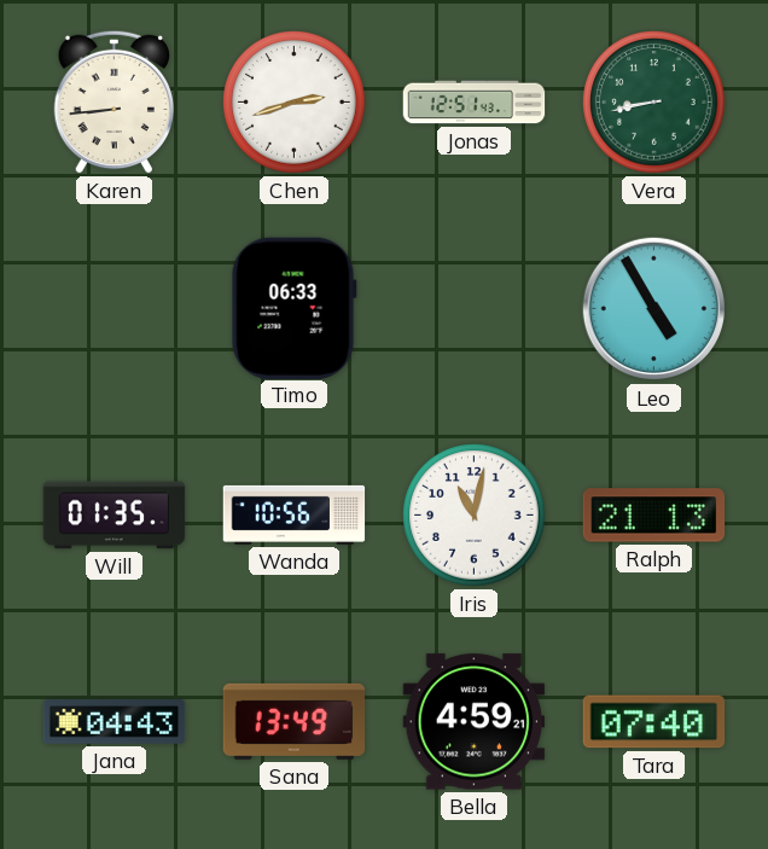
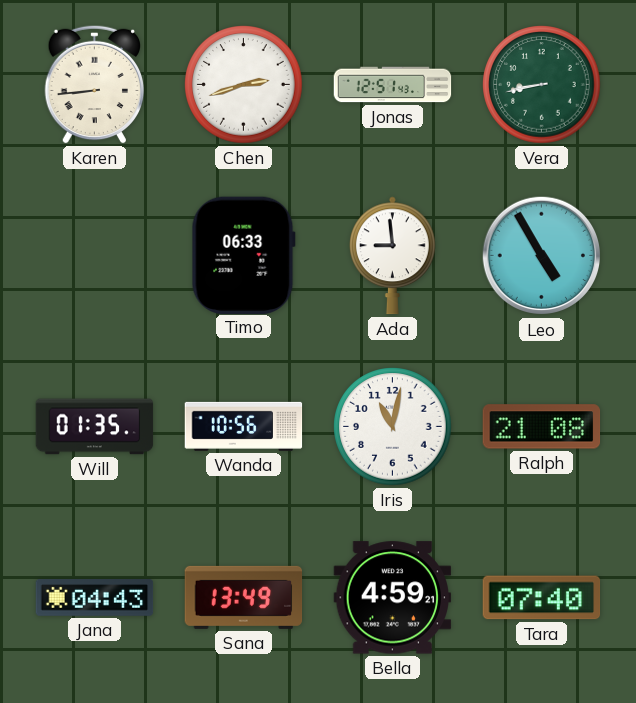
Ada: none -> 8:59
Ralph: 21:13 -> 21:08
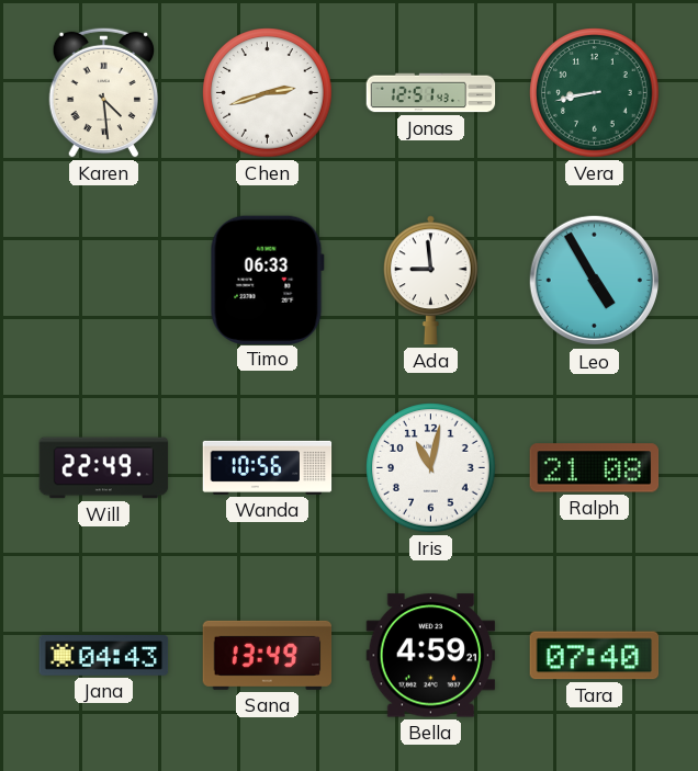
Karen: 8:44 -> 4:29
Will: 01:35 -> 22:49
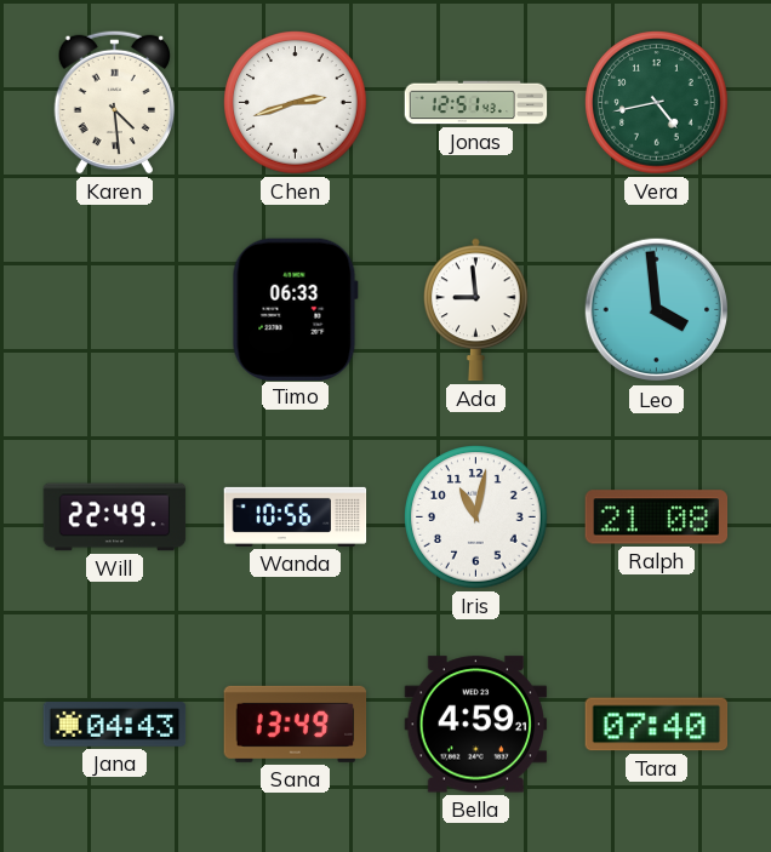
Vera: 8:43 -> 4:43
Leo: 4:55 -> 3:59
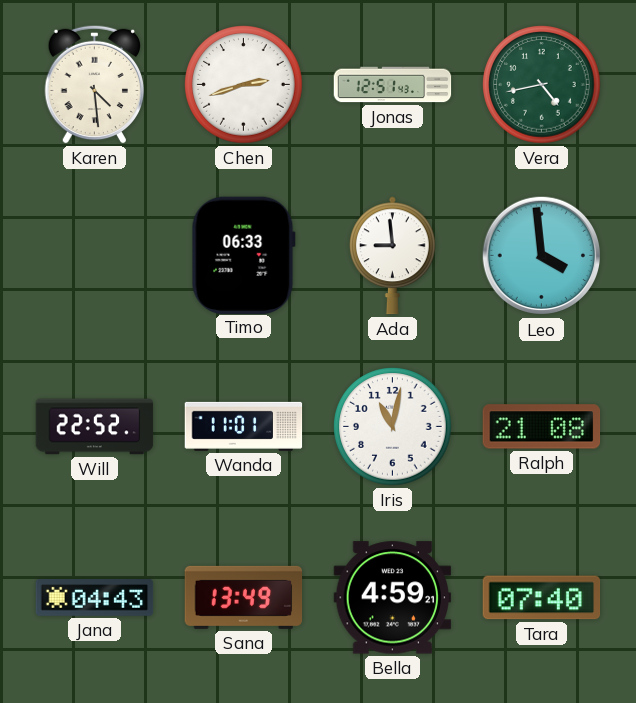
Will: 22:49 -> 22:52
Wanda: 10:56 -> 11:01
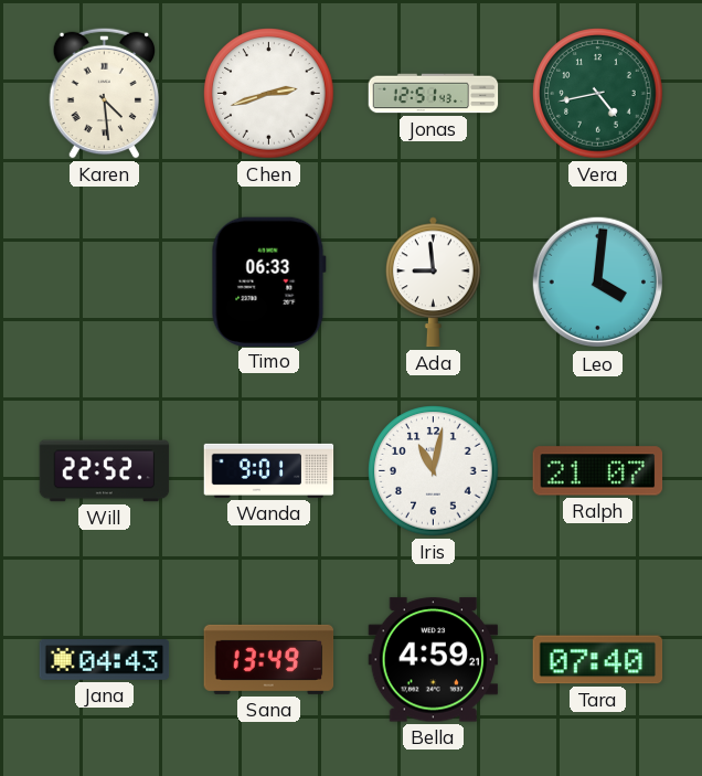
Leo: 3:59 -> 4:01
Wanda: 11:01 -> 9:01
Ralph: 21:08 -> 21:07
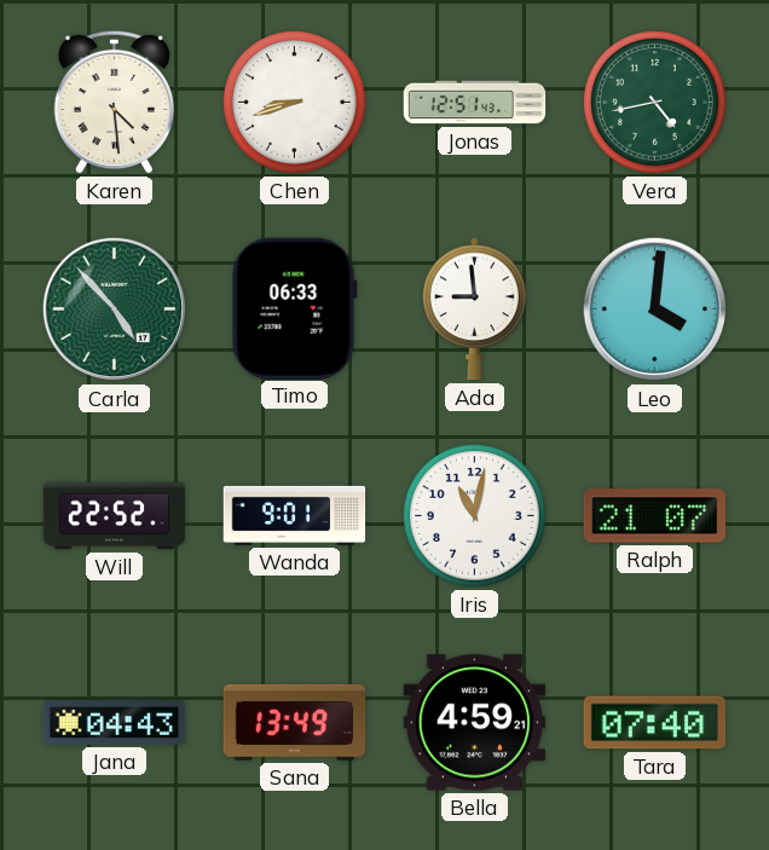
Chen: 2:42 -> 8:42
Carla: none -> 4:53
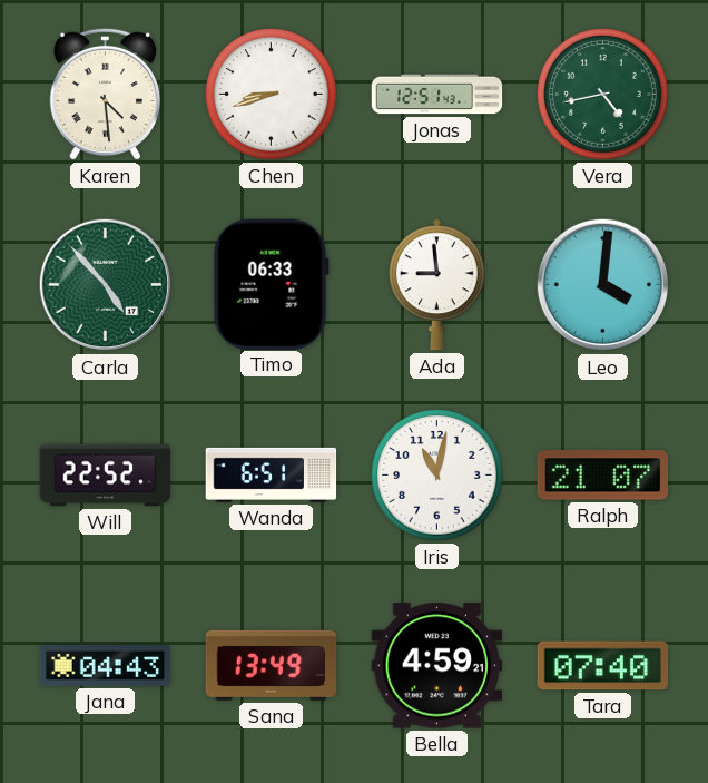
Wanda: 9:01 -> 6:51
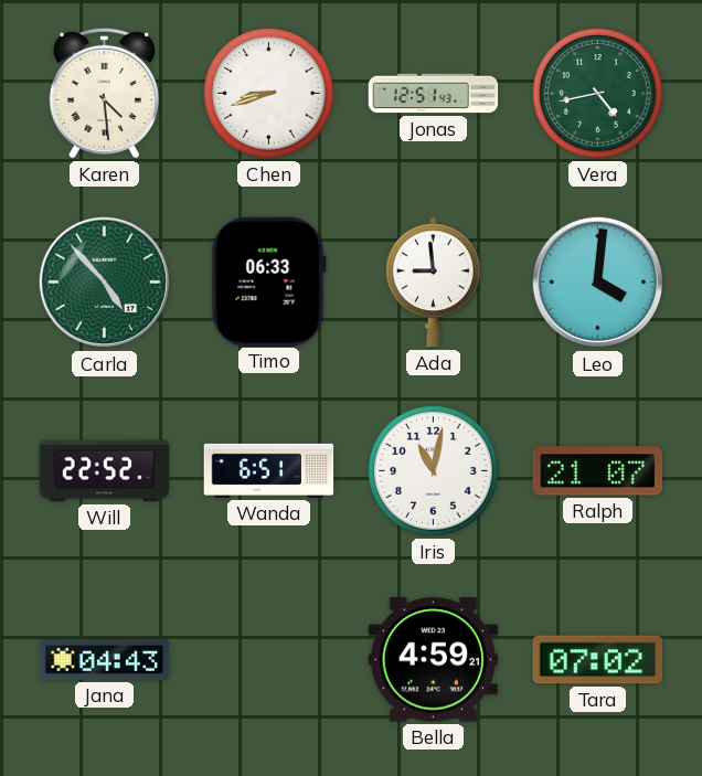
Sana: 13:49 -> none
Tara: 07:40 -> 07:02
